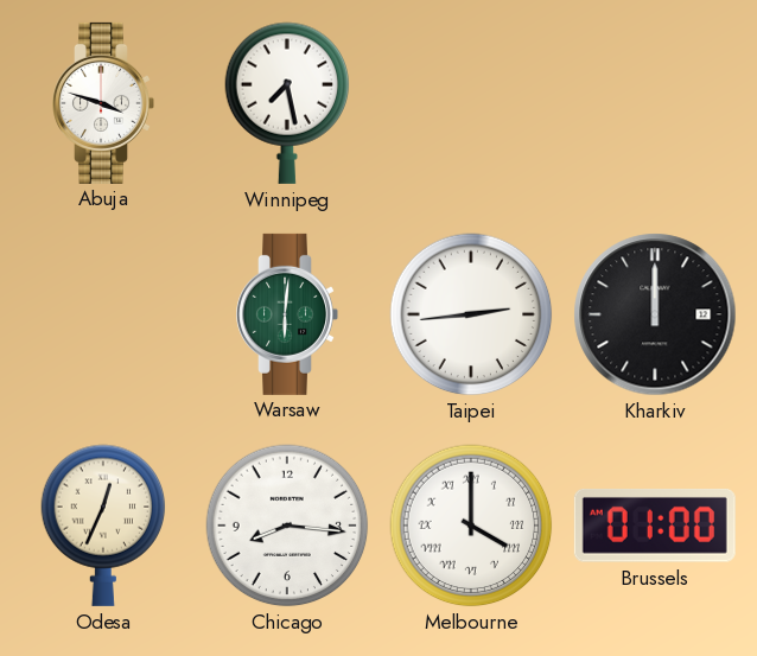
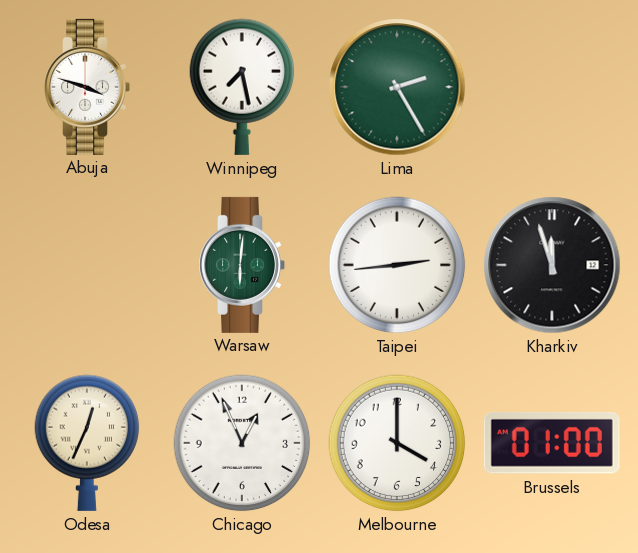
Lima: none -> 2:25
Kharkiv: 12:00 -> 11:57
Chicago: 8:16 -> 12:56
Melbourne numerals: Roman -> Arabic
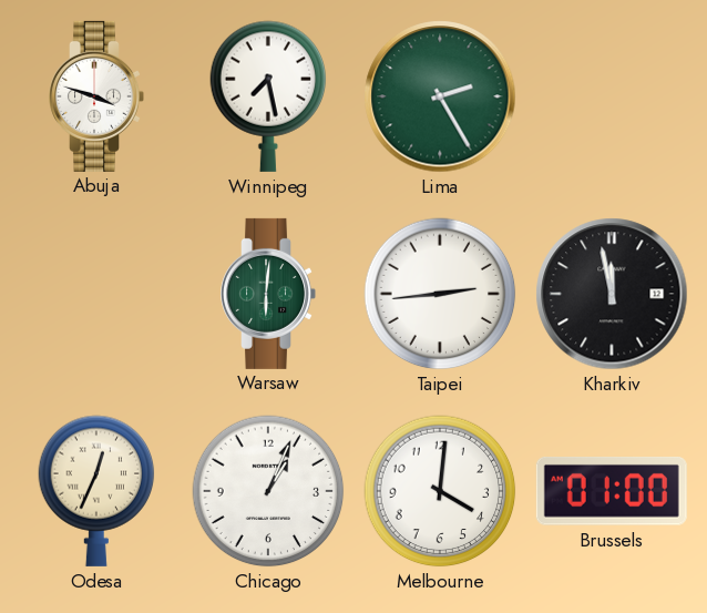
Kharkiv: 11:57 -> 11:58
Chicago: 12:56 -> 1:04
Melbourne: 4:00 -> 4:01
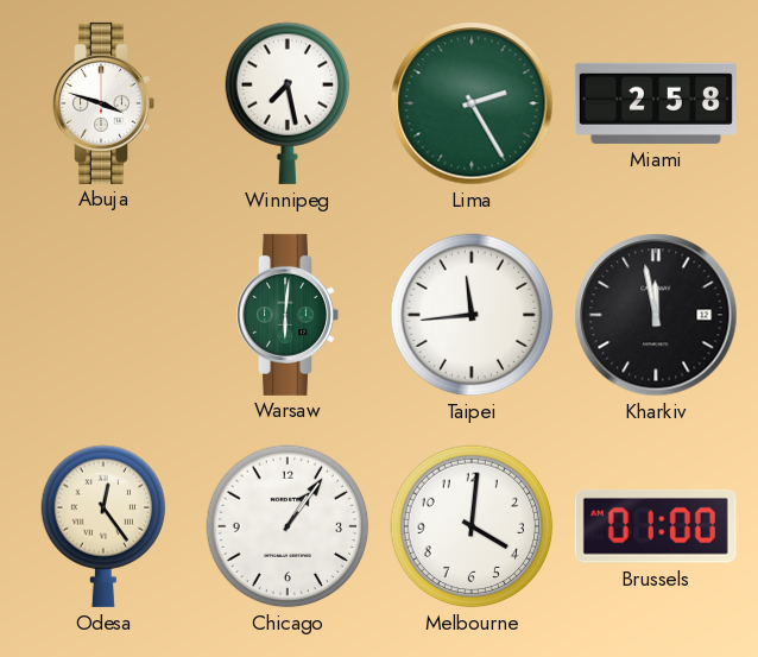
Miami: none -> 2:58
Taipei: 2:44 -> 11:44
Odesa: 12:34 -> 12:24
Chicago: 1:04 -> 1:06
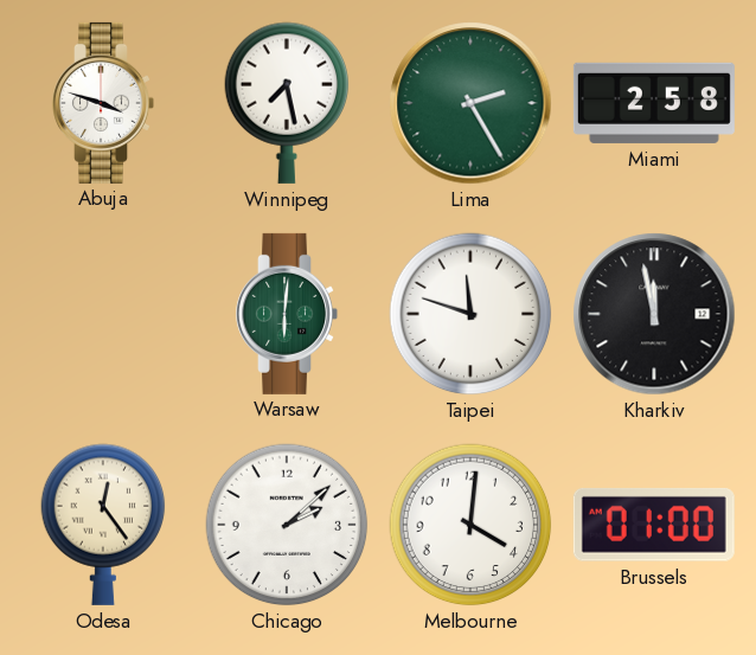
Taipei: 11:44 -> 11:48
Chicago: 1:06 -> 2:08
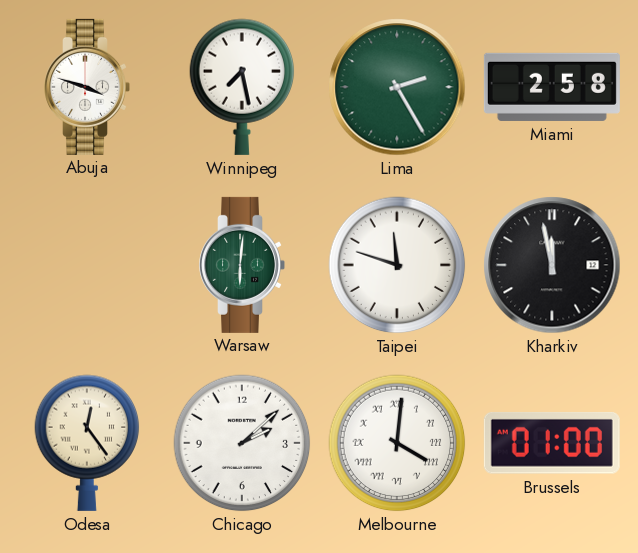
Melbourne numerals: Arabic -> Roman
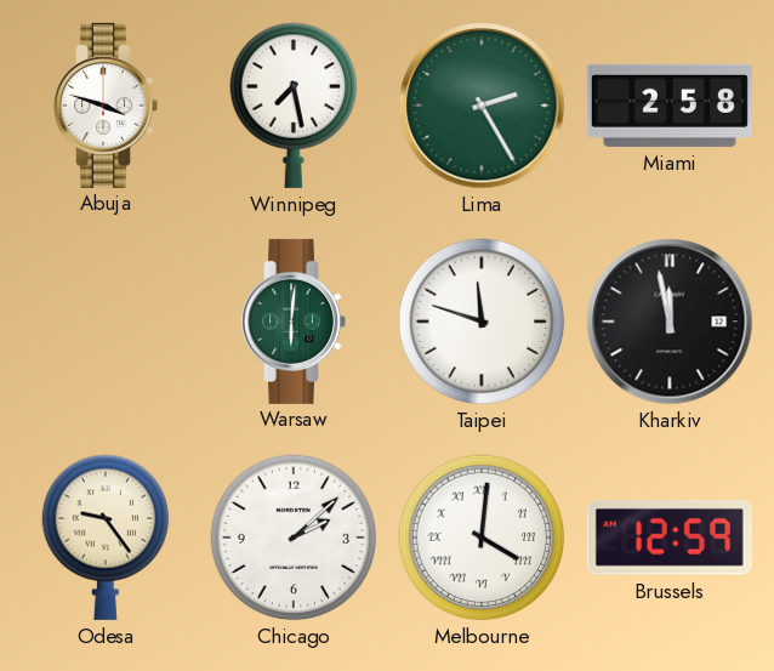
Odesa: 12:24 -> 9:24
Brussels: 01:00 -> 12:59
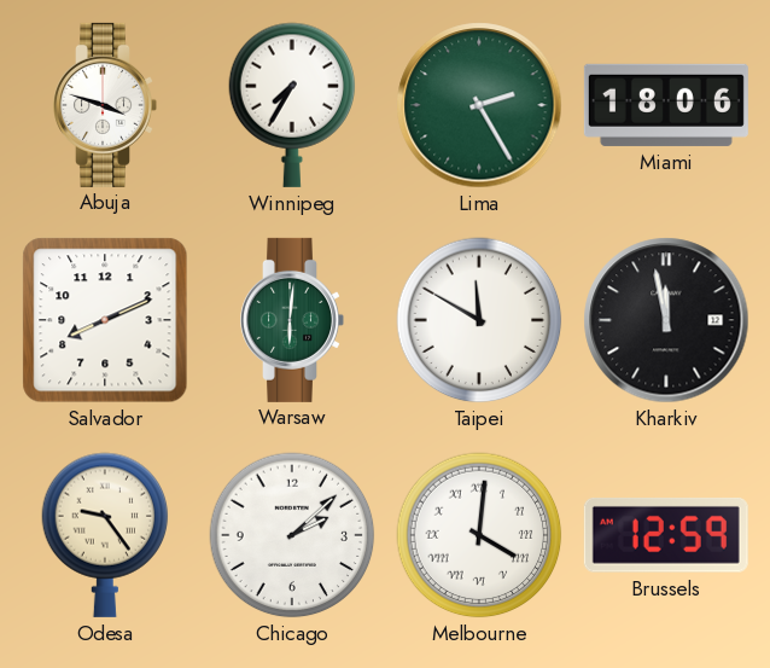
Winnipeg: 7:28 -> 7:35
Miami: 2:58 -> 18:06
Salvador: none -> 8:11
Taipei: 11:48 -> 11:50
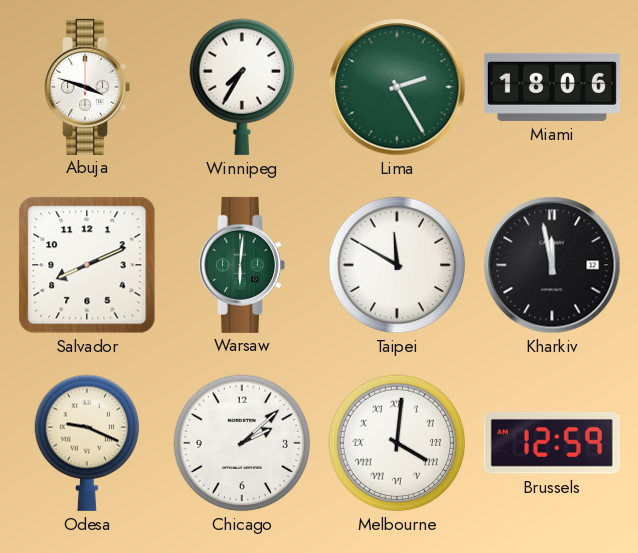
Odesa: 9:24 -> 9:19
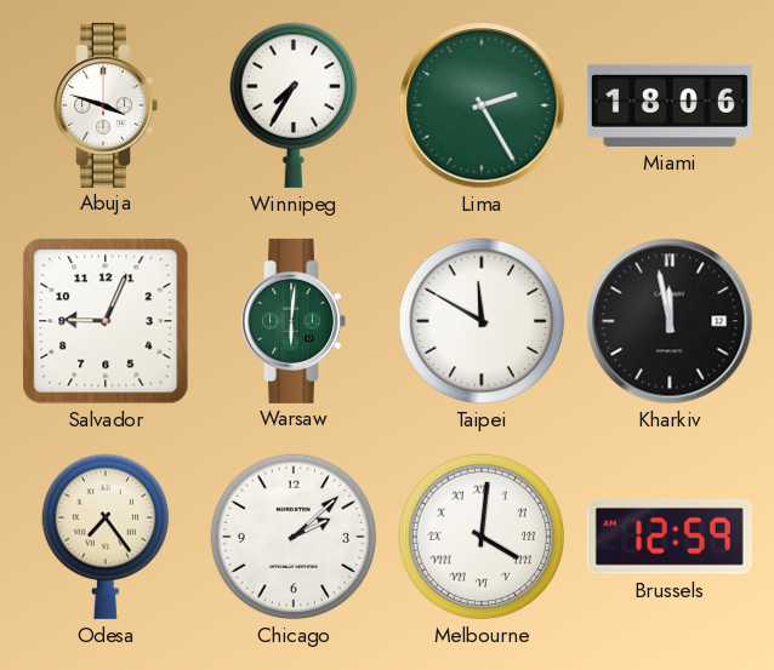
Salvador: 8:11 -> 9:04
Odesa: 9:19 -> 7:24
